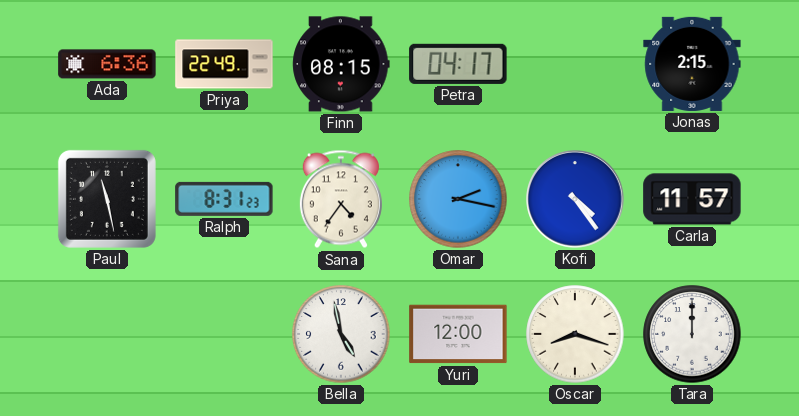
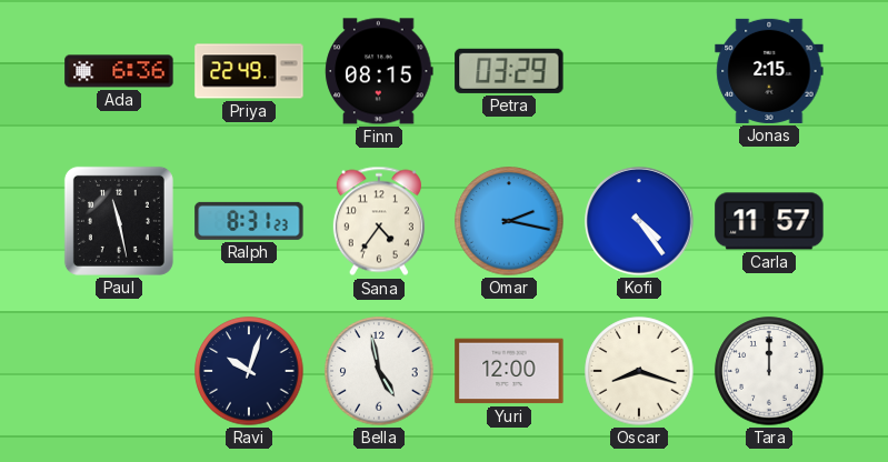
Petra: 04:17 -> 03:29
Ravi: none -> 10:03
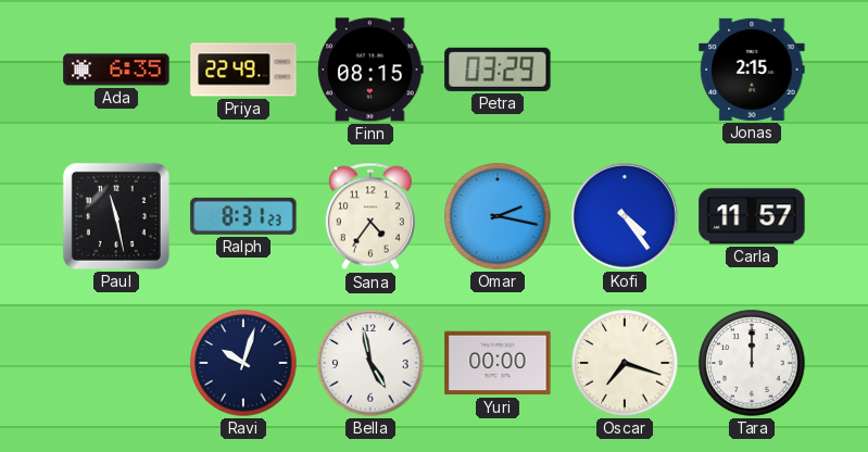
Ada: 6:36 -> 6:35
Yuri: 12:00 -> 00:00
Oscar: 8:18 -> 7:18
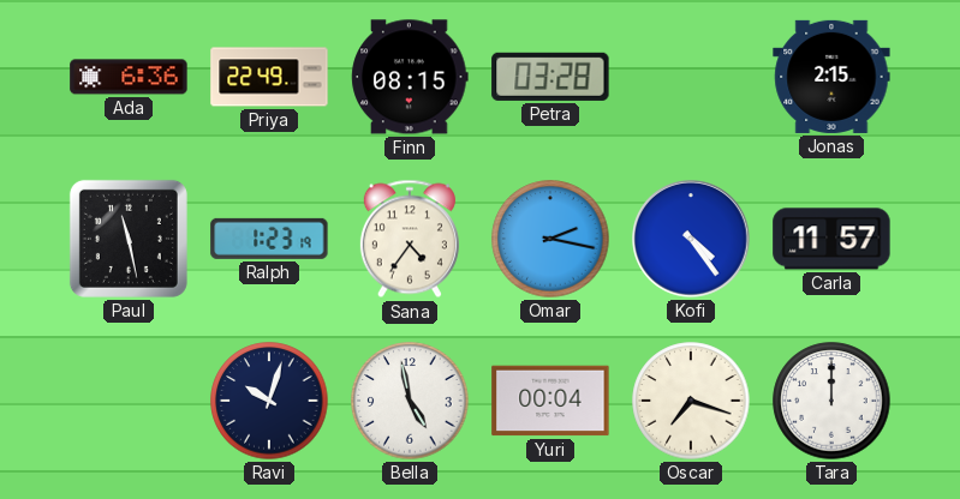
Ada: 6:35 -> 6:36
Petra: 03:29 -> 03:28
Ralph: 8:31 -> 1:23
Yuri: 00:00 -> 00:04
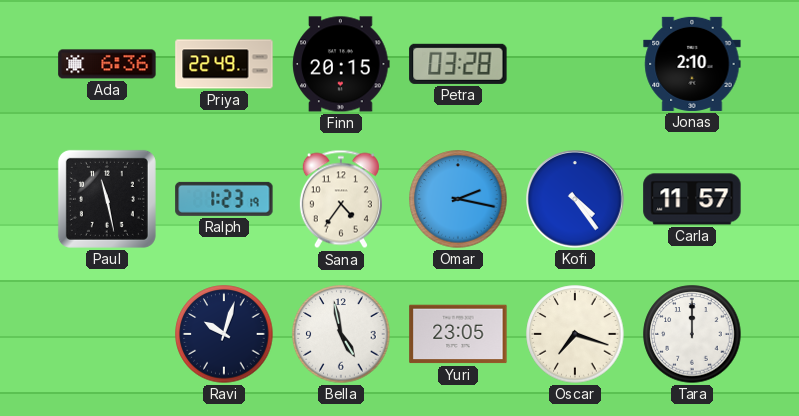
Finn: 08:15 -> 20:15
Jonas: 2:15 -> 2:10
Yuri: 00:04 -> 23:05
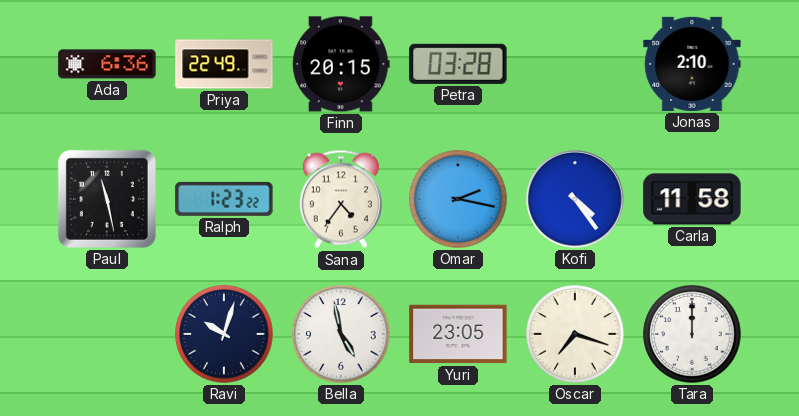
Ralph: 1:23:19 -> 1:23:22
Carla: 11:57 -> 11:58
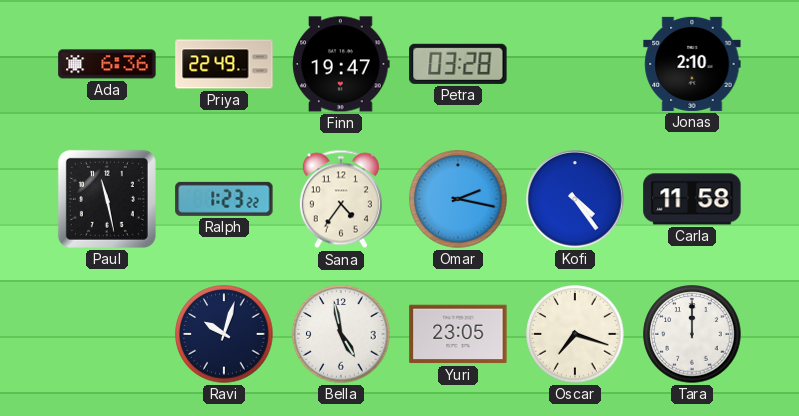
Finn: 20:15 -> 19:47
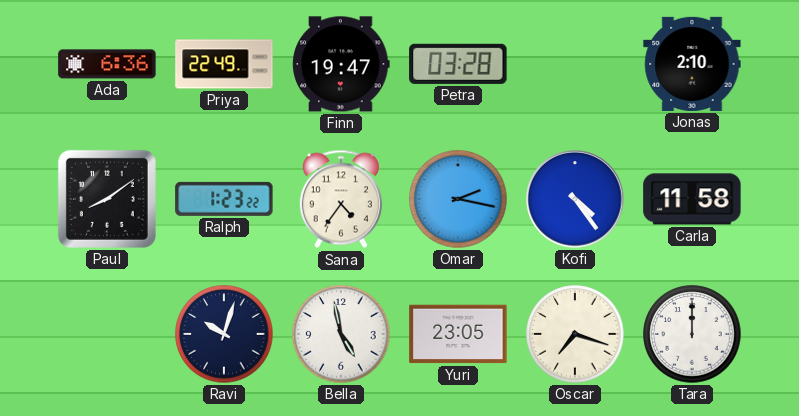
Paul: 11:28 -> 8:09
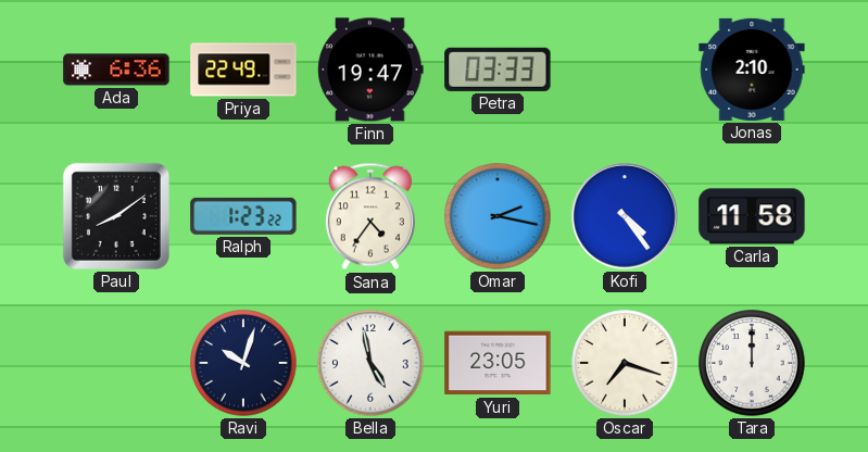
Petra: 03:28 -> 03:33
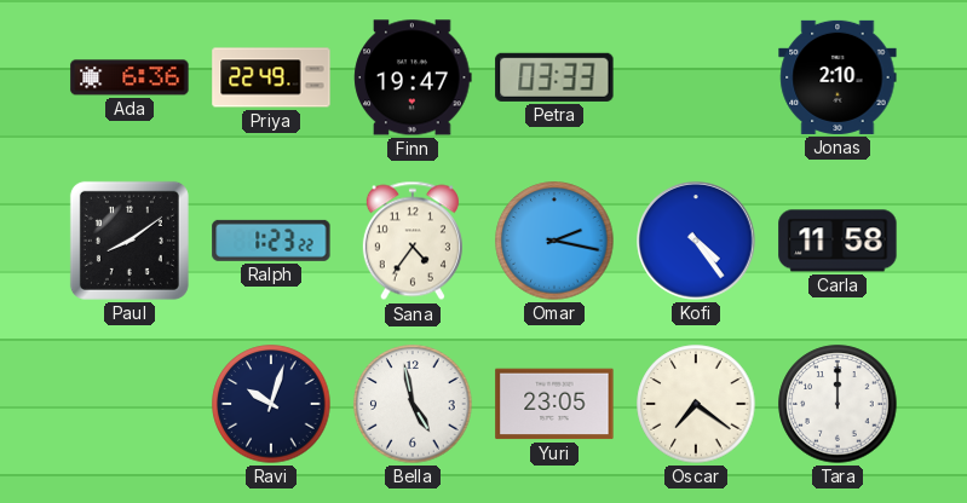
Oscar: 7:18 -> 7:21
